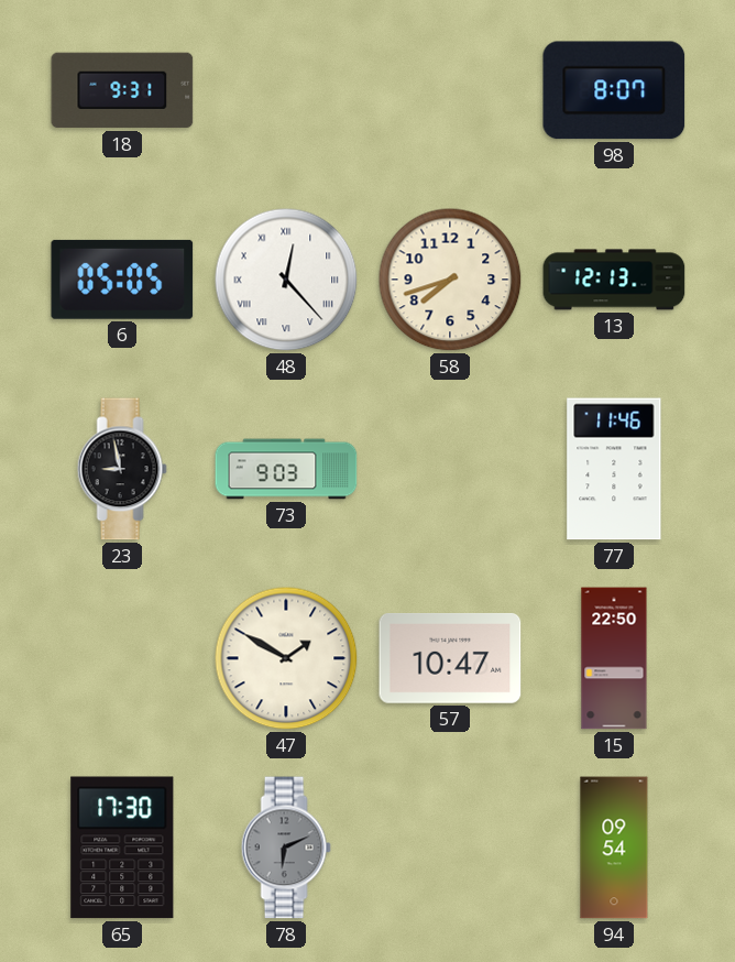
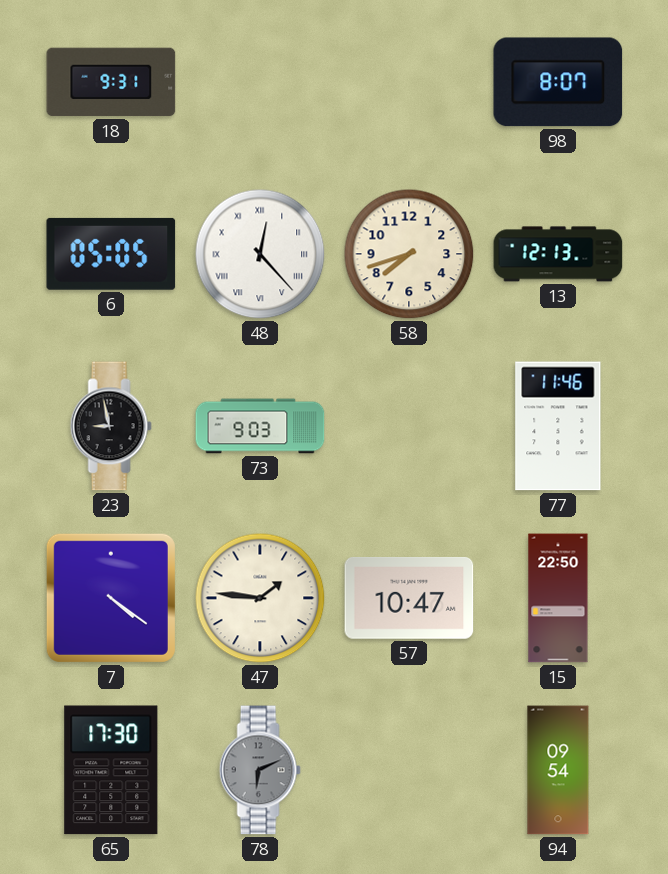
7: none -> 4:21
47: 1:50 -> 1:46
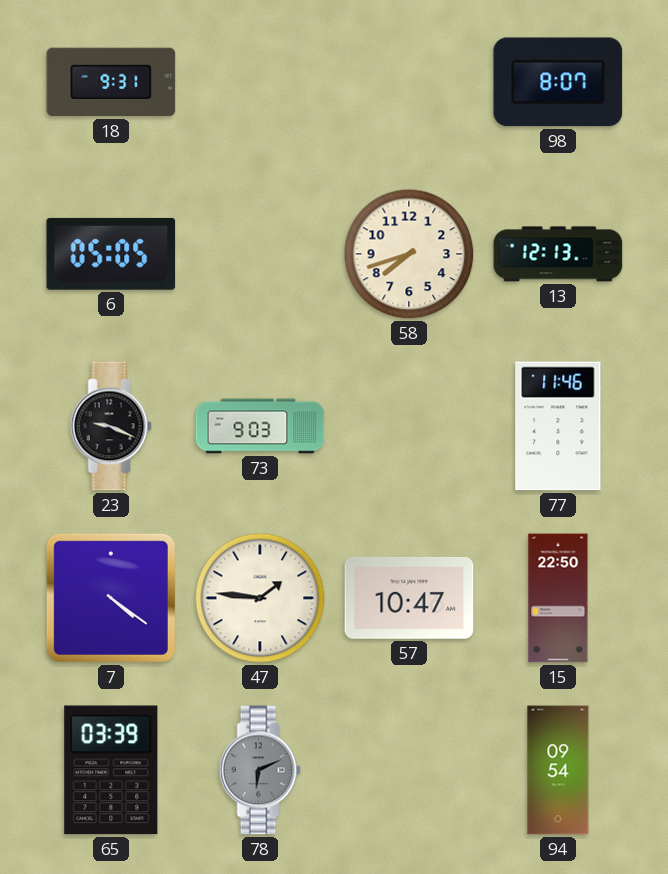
48: 12:23 -> none
23: 8:58 -> 9:19
65: 17:30 -> 03:39
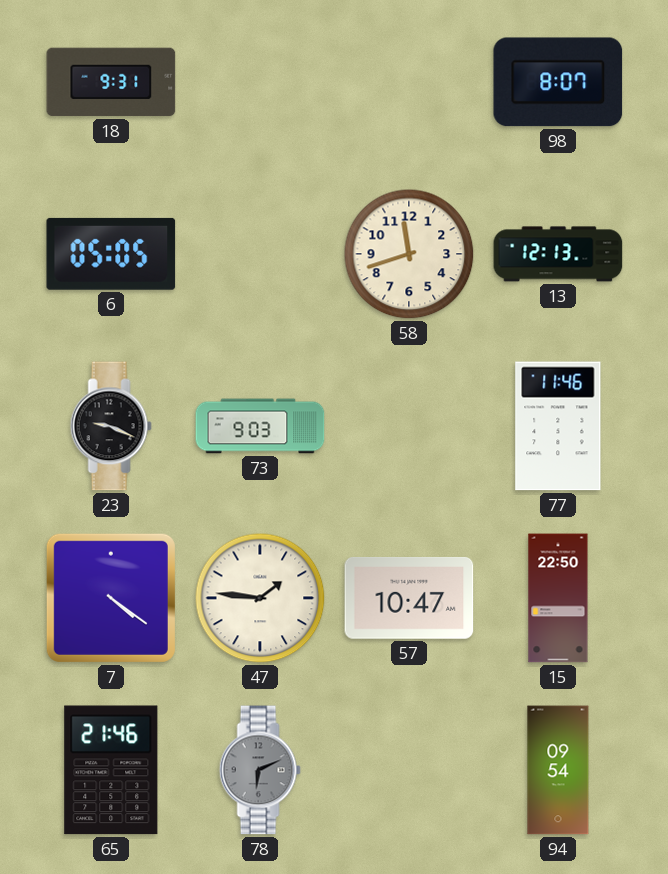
58: 7:42 -> 11:42
65: 03:39 -> 21:46
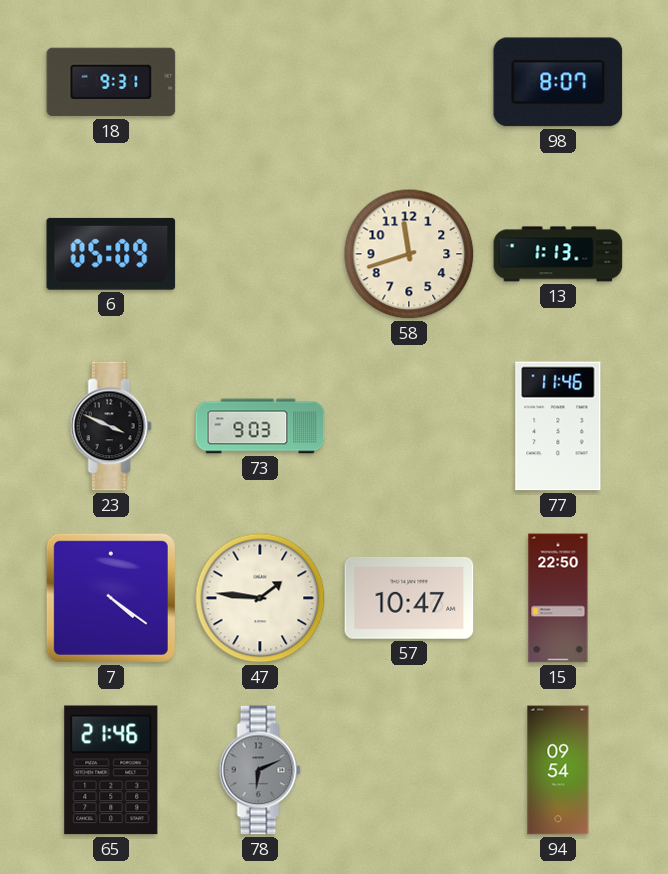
6: 05:05 -> 05:09
13: 12:13 -> 1:13
23: 9:19 -> 3:49
